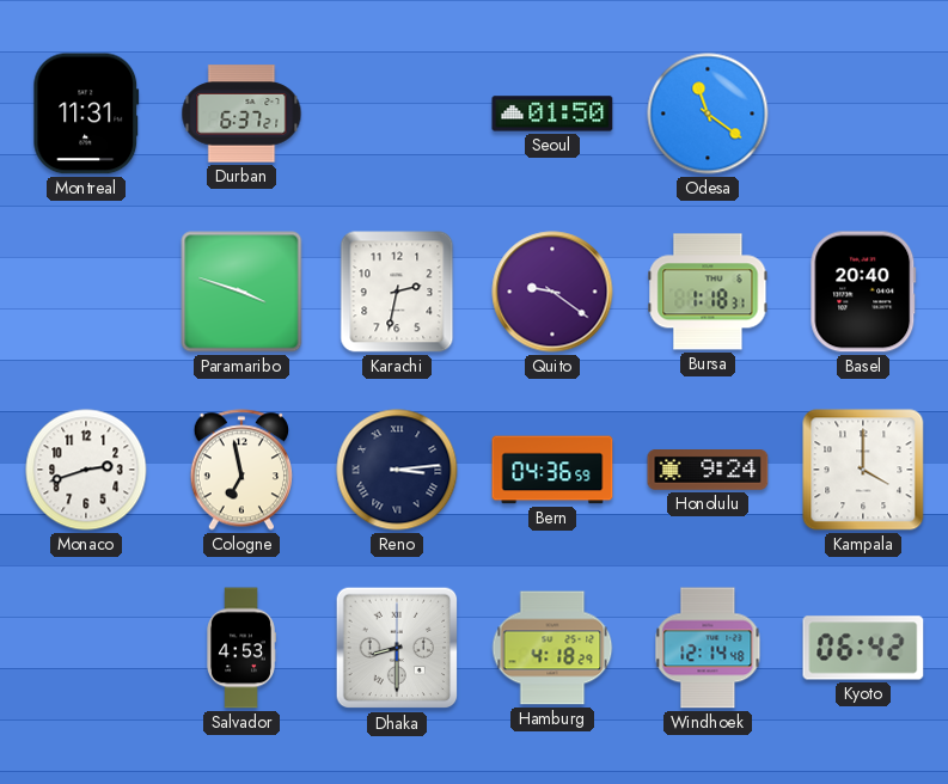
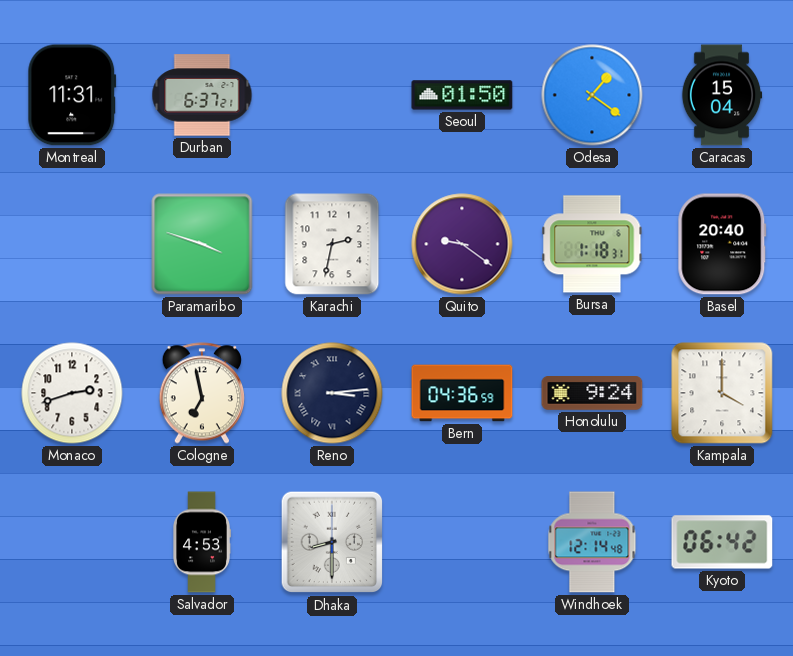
Odesa: 11:21 -> 1:21
Caracas: none -> 15:04
Hamburg: 4:18 -> none
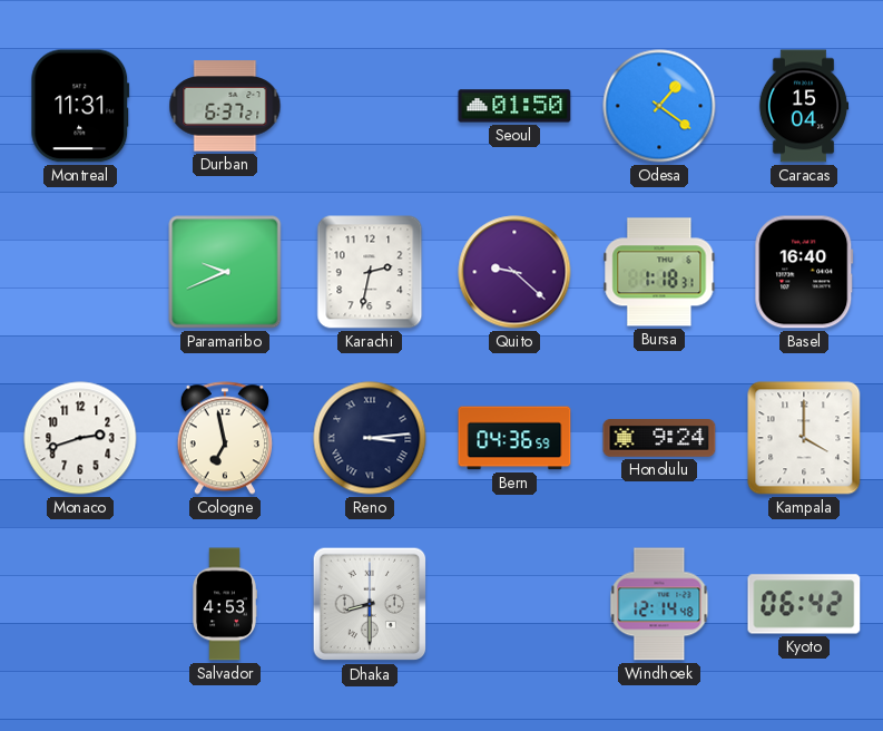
Paramaribo: 3:48 -> 9:41
Quito: 9:21 -> 9:22
Basel: 20:40 -> 16:40
